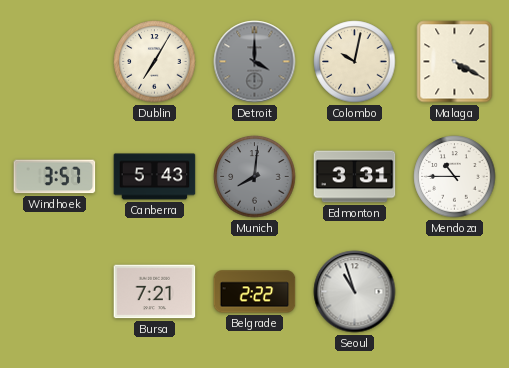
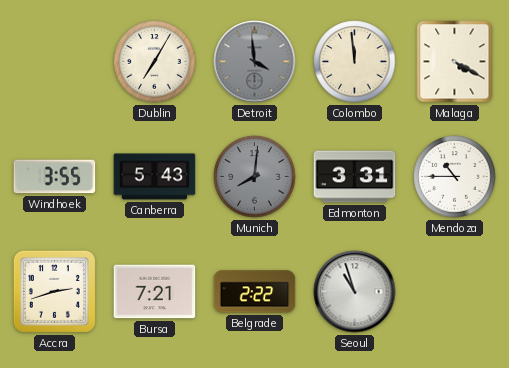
Detroit: 4:00 -> 3:59
Colombo: 10:02 -> 11:59
Windhoek: 3:57 -> 3:55
Accra: none -> 2:42
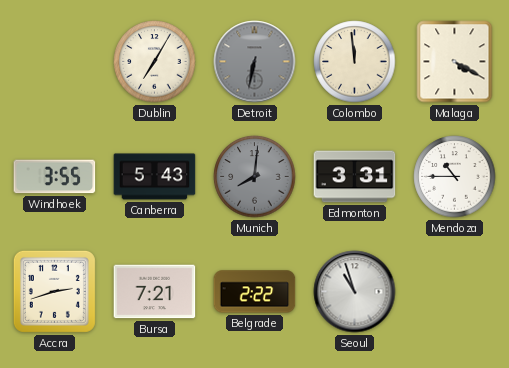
Detroit: 3:59 -> 6:32
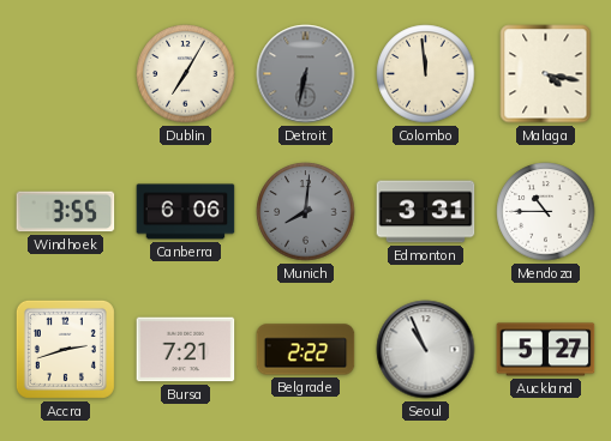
Malaga: 4:20 -> 4:17
Canberra: 5:43 -> 6:06
Seoul: 10:57 -> 10:56
Auckland: none -> 5:27
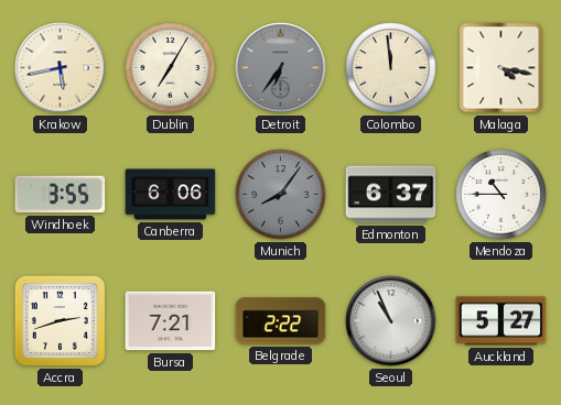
Krakow: none -> 5:43
Detroit: 6:32 -> 6:36
Munich: 8:01 -> 8:06
Edmonton: 3:31 -> 6:37
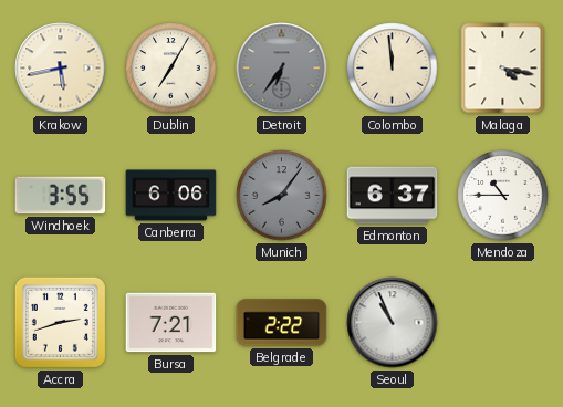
Auckland: 5:27 -> none
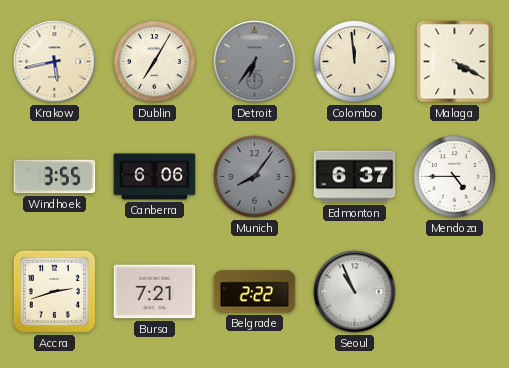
Malaga: 4:17 -> 4:20
Mendoza: 10:45 -> 4:45
